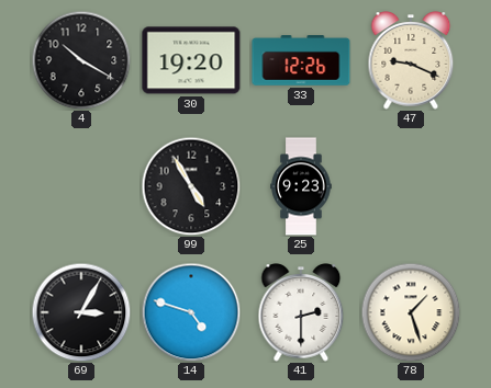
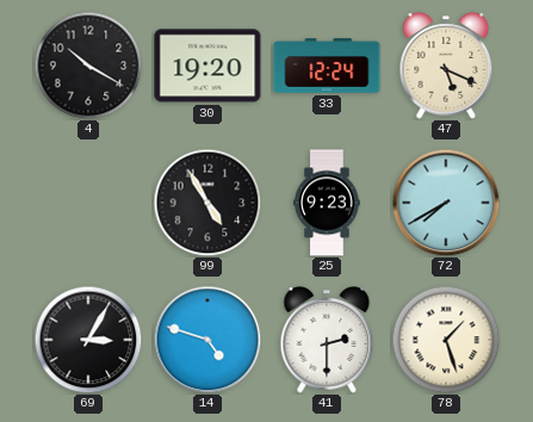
33: 12:26 -> 12:24
47: 9:19 -> 5:19
72: none -> 7:40
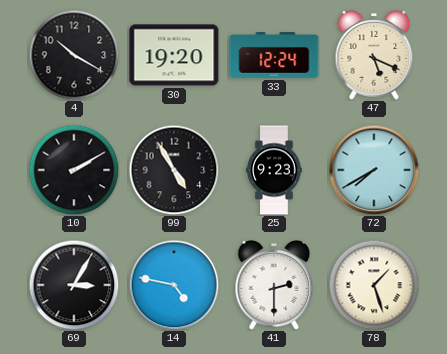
10: none -> 2:10
14: 4:48 -> 4:47
